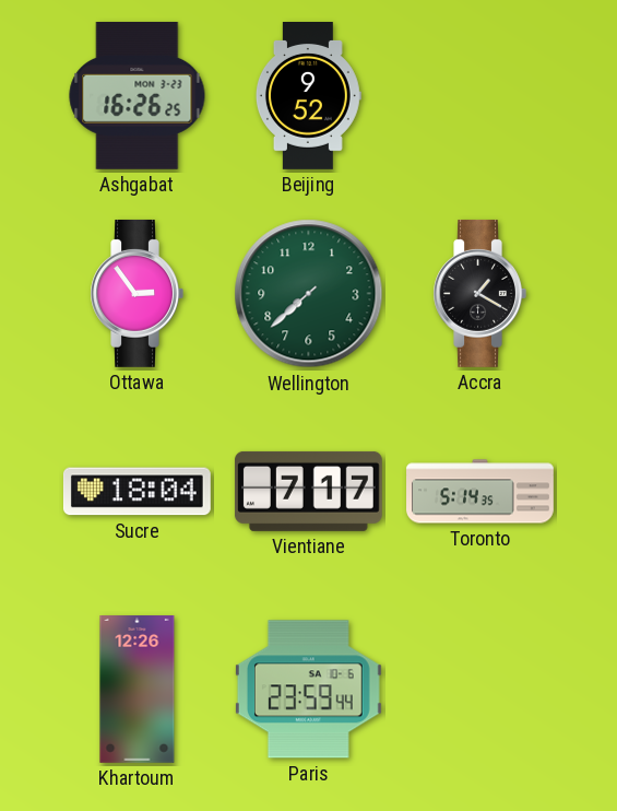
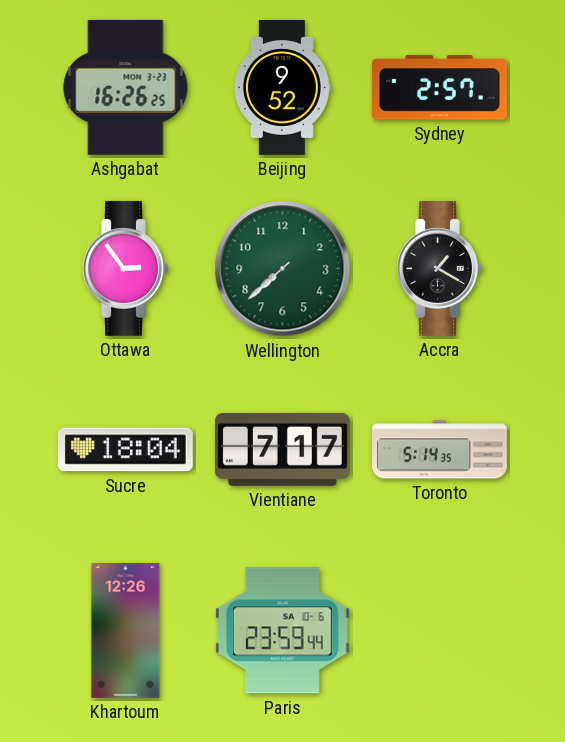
Sydney: none -> 2:57
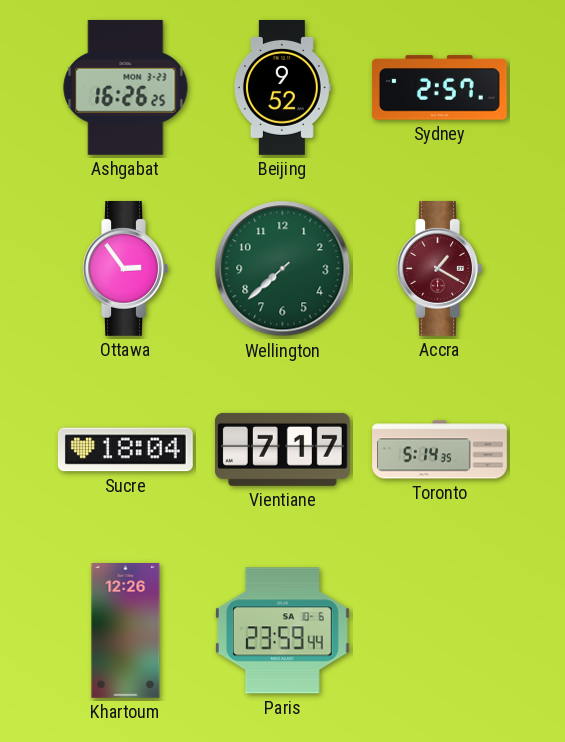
Accra dial: black -> burgundy
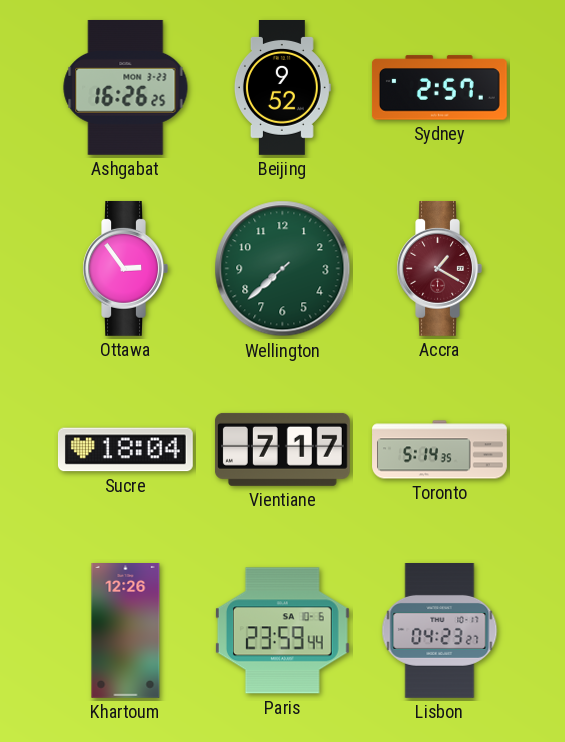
Lisbon: none -> 04:23
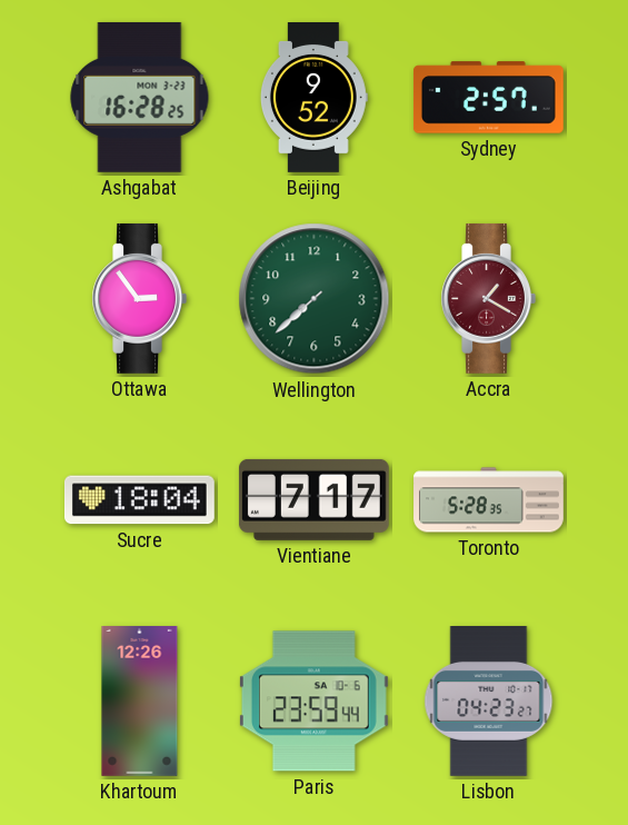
Ashgabat: 16:26 -> 16:28
Toronto: 5:14 -> 5:28
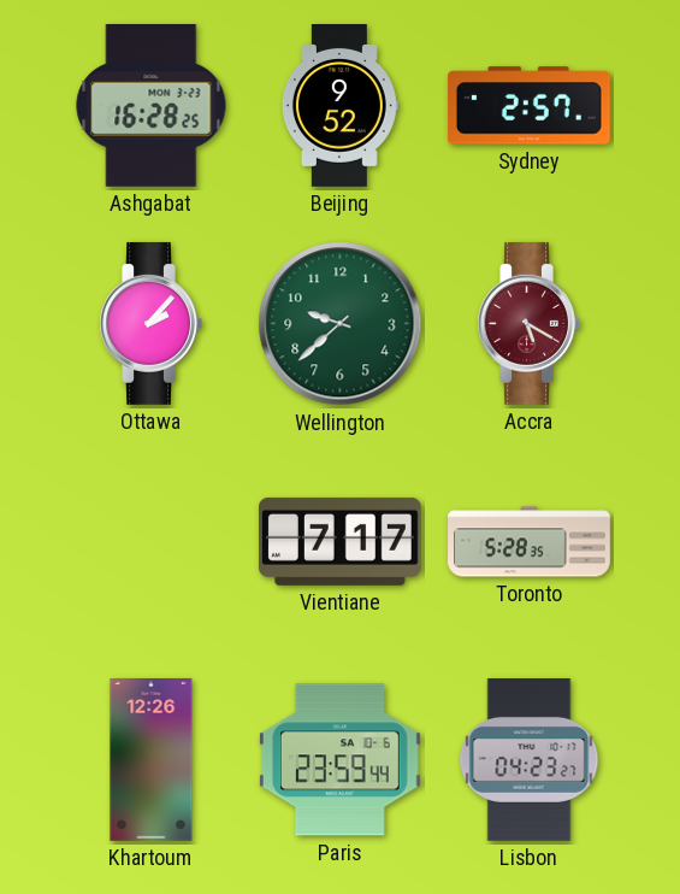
Ottawa: 2:54 -> 2:07
Wellington: 7:38 -> 9:38
Accra: 1:20 -> 5:20
Sucre: 18:04 -> none
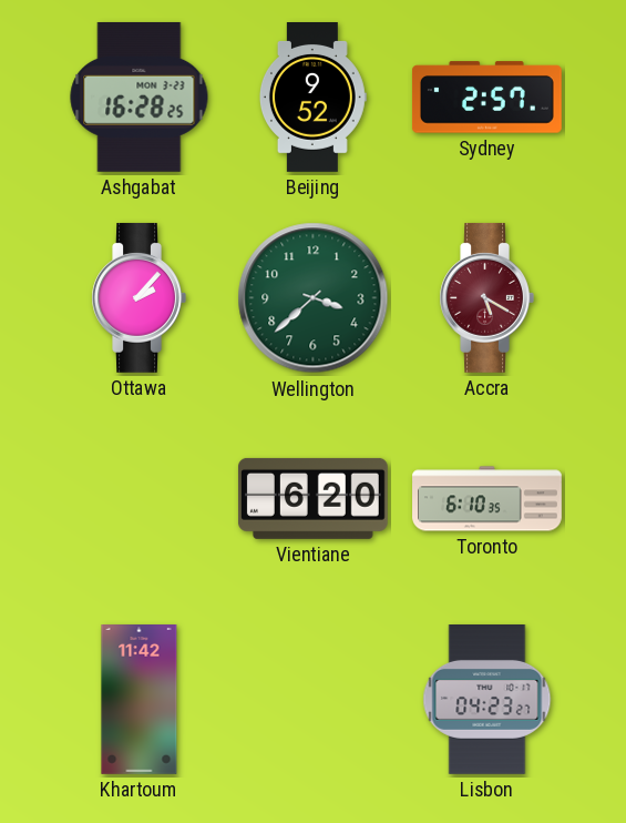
Wellington: 9:38 -> 3:38
Vientiane: 7:17 -> 6:20
Toronto: 5:28 -> 6:10
Khartoum: 12:26 -> 11:42
Paris: 23:59 -> none
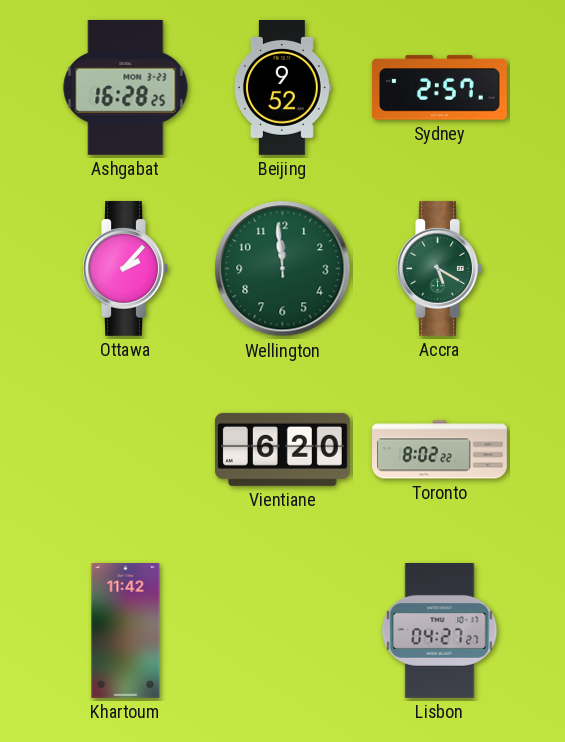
Wellington: 3:38 -> 11:59
Accra dial: burgundy -> green
Toronto: 6:10 -> 8:02
Lisbon: 04:23 -> 04:27
